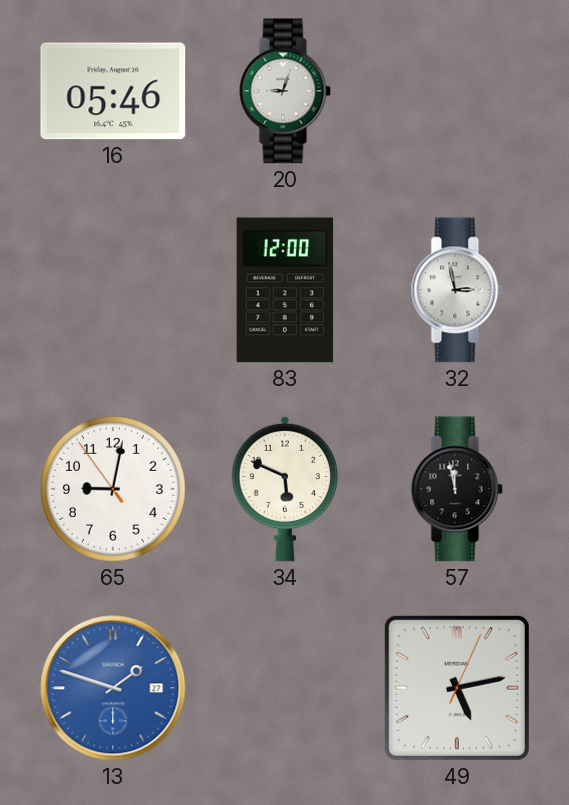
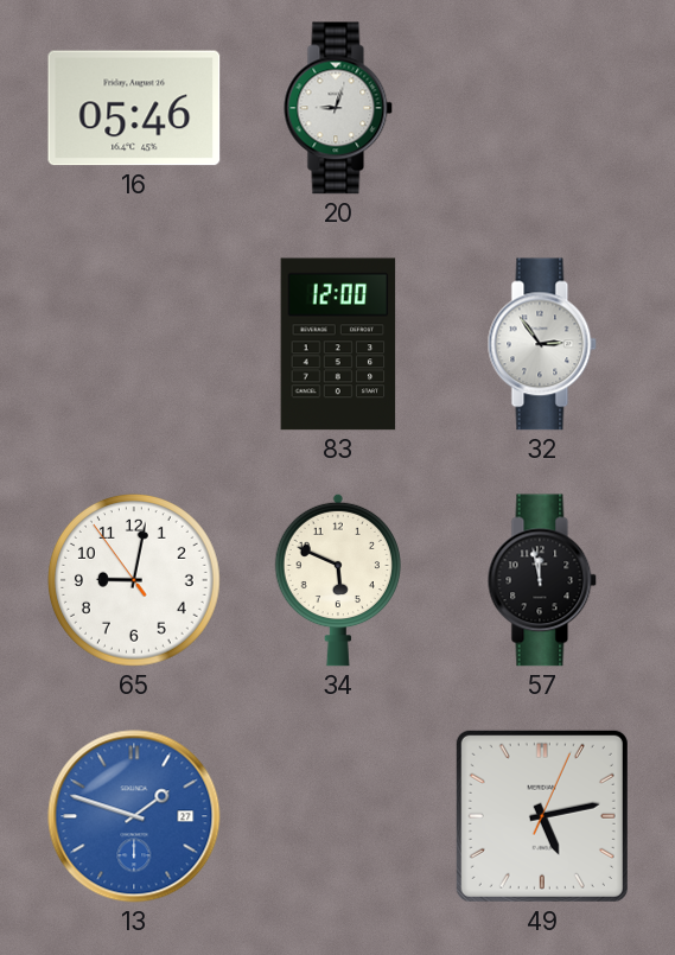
32: 2:58 -> 2:54
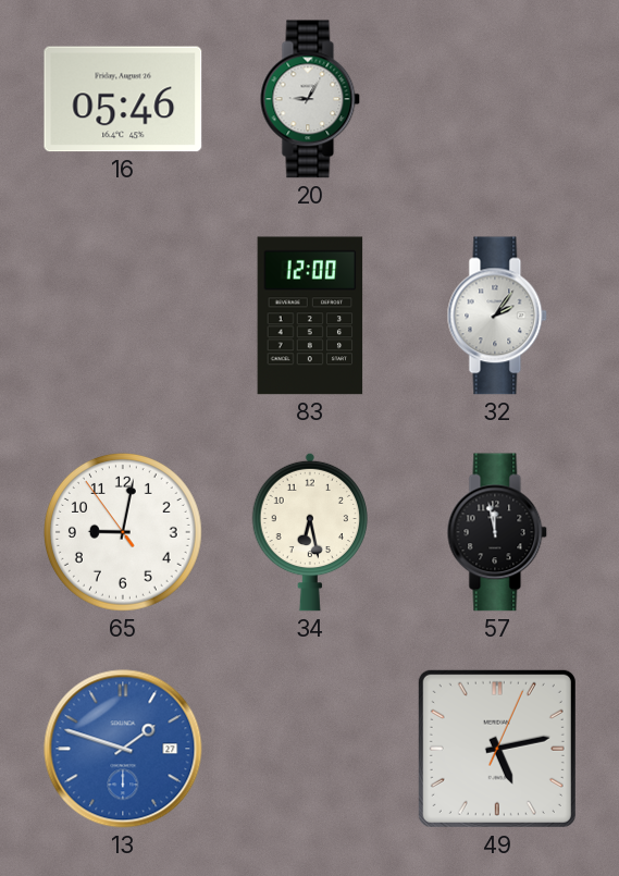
20: 9:03 -> 9:05
32: 2:54 -> 2:06
34: 5:49 -> 6:28
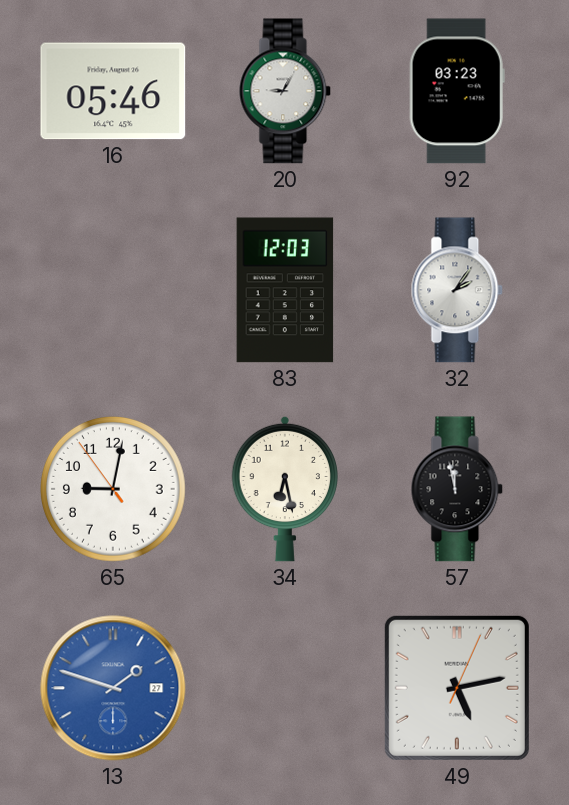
92: none -> 03:23
83: 12:00 -> 12:03
